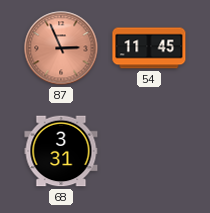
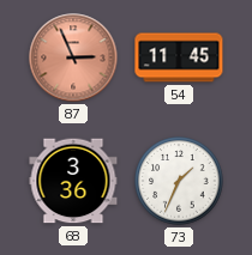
68: 3:31 -> 3:36
73: none -> 1:34
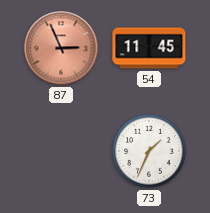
68: 3:36 -> none
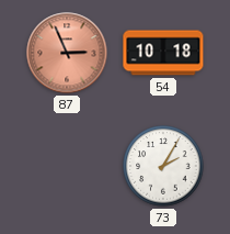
54: 11:45 -> 10:18
73: 1:34 -> 2:05
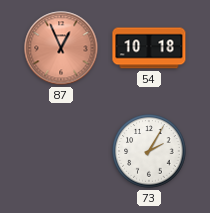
87: 2:56 -> 12:56
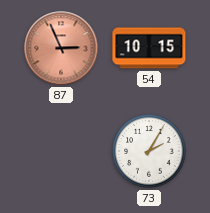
87: 12:56 -> 2:56
54: 10:18 -> 10:15
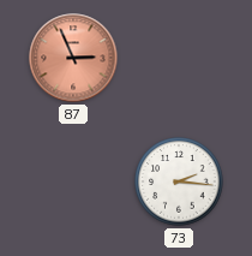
54: 10:15 -> none
73: 2:05 -> 2:16
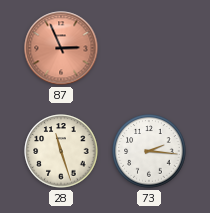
28: none -> 11:27
